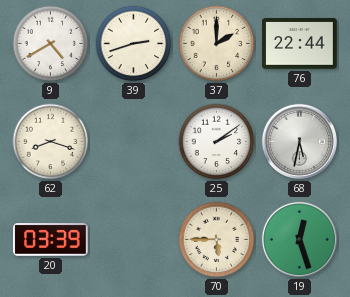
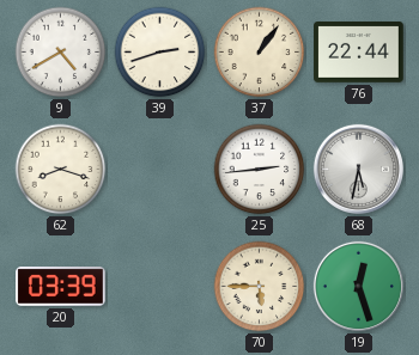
37: 2:00 -> 1:06
25: 2:09 -> 2:44
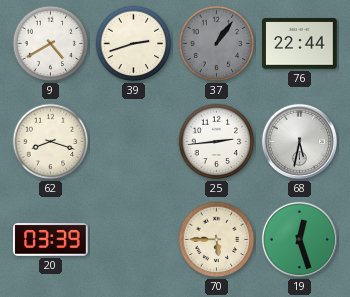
37 dial: cream -> grey
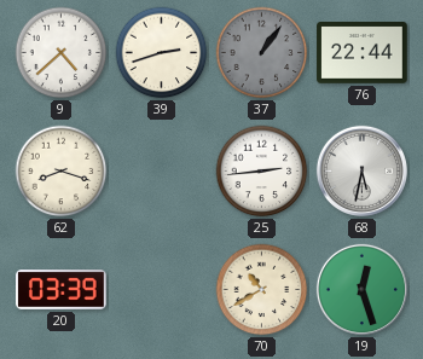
9: 4:40 -> 4:38
70: 5:45 -> 10:40
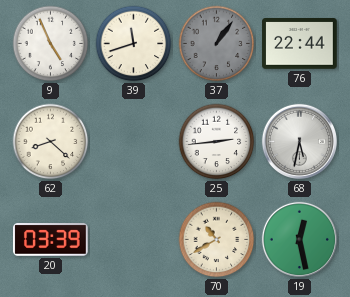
9: 4:38 -> 4:56
39: 2:42 -> 11:42
62: 8:18 -> 8:22
19: 12:27 -> 12:28
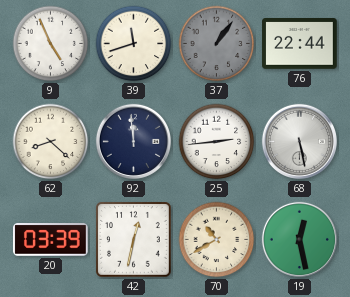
92: none -> 11:59
68: 5:32 -> 5:28
42: none -> 12:32
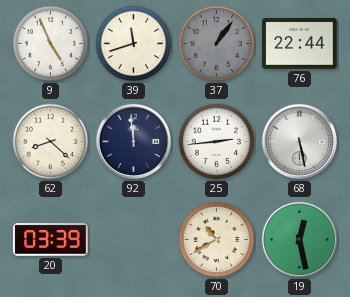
42: 12:32 -> none
